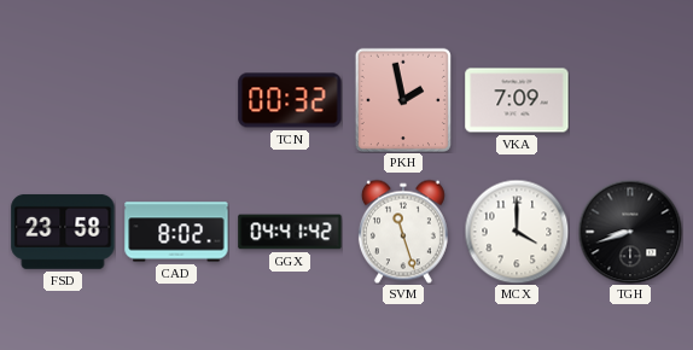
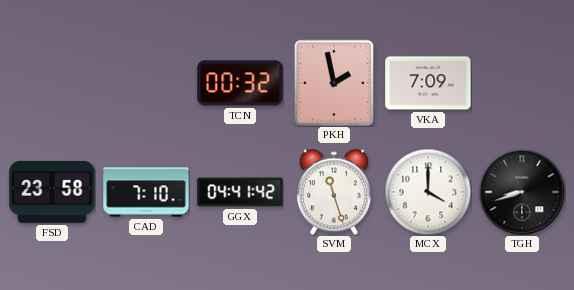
CAD: 8:02 -> 7:10
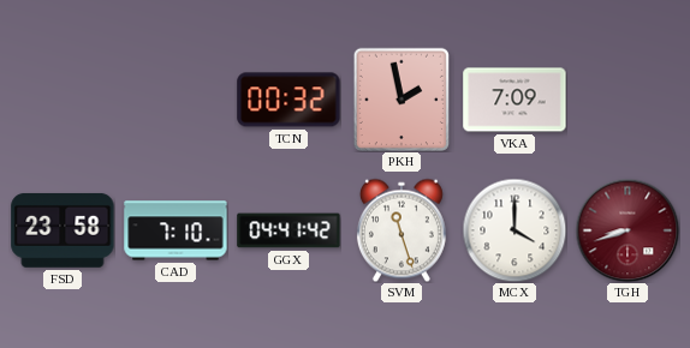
TGH dial: black -> burgundy
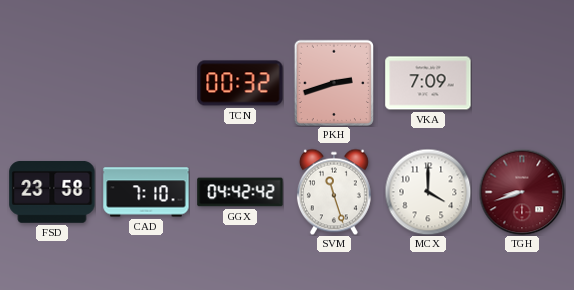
PKH: 1:58 -> 2:42
GGX: 04:41 -> 04:42
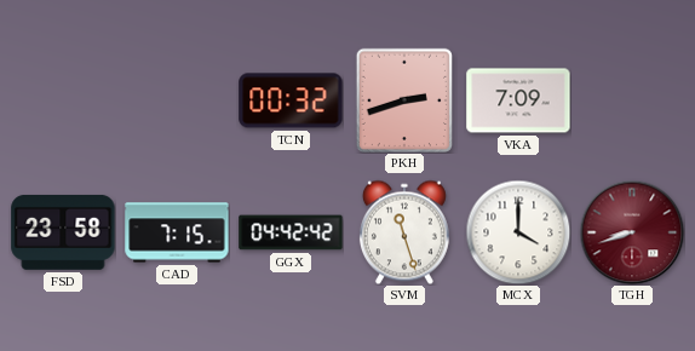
CAD: 7:10 -> 7:15
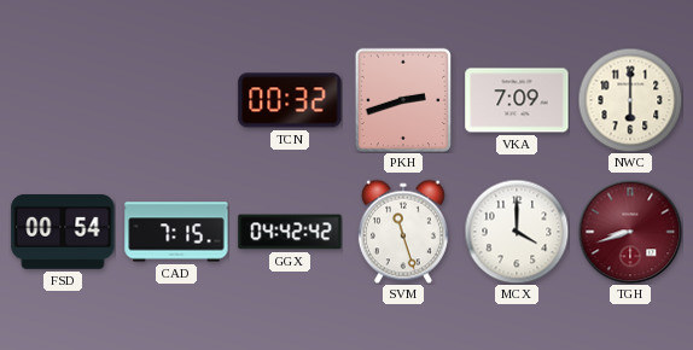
NWC: none -> 6:00
FSD: 23:58 -> 00:54
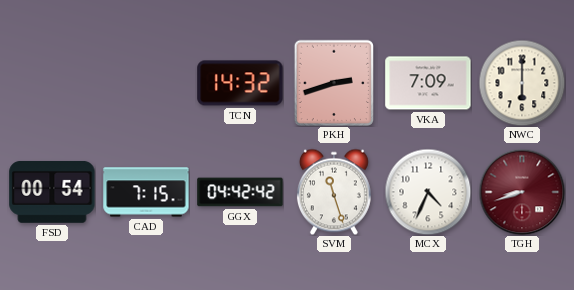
TCN: 00:32 -> 14:32
MCX: 4:00 -> 4:34
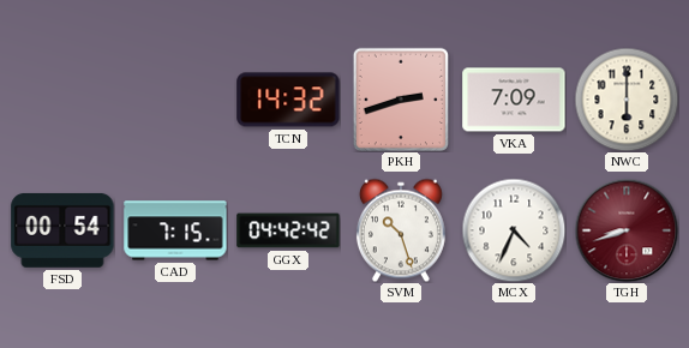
SVM: 11:27 -> 10:27
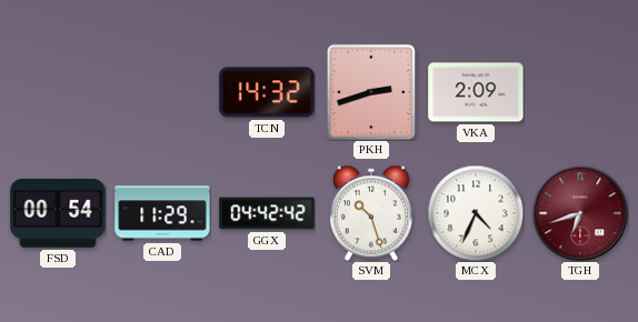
VKA: 7:09 -> 2:09
NWC: 6:00 -> none
CAD: 7:15 -> 11:29
TGH: 8:42 -> 6:42
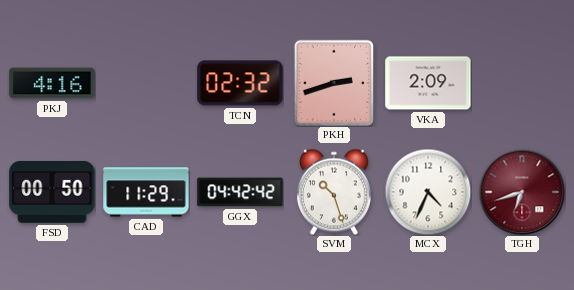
PKJ: none -> 4:16
TCN: 14:32 -> 02:32
FSD: 00:54 -> 00:50
